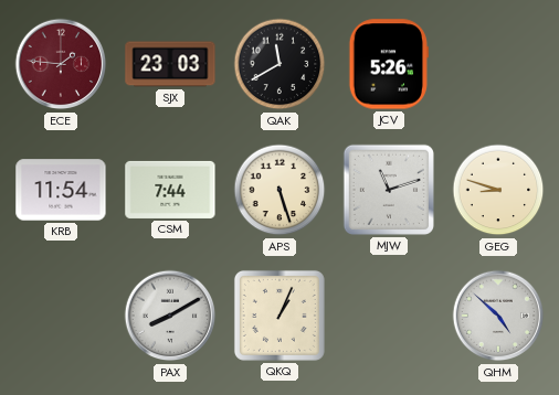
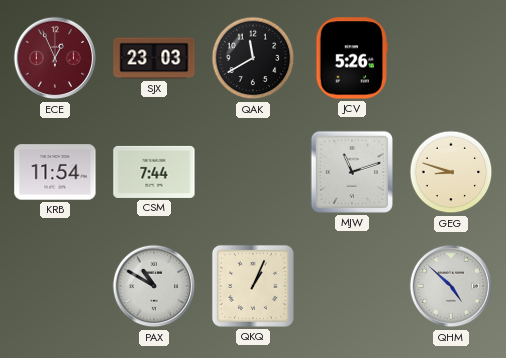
ECE: 1:46 -> 12:56
APS: 5:27 -> none
PAX: 8:10 -> 10:50
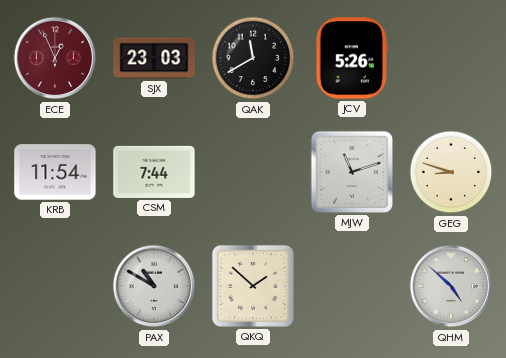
QKQ: 1:04 -> 1:52
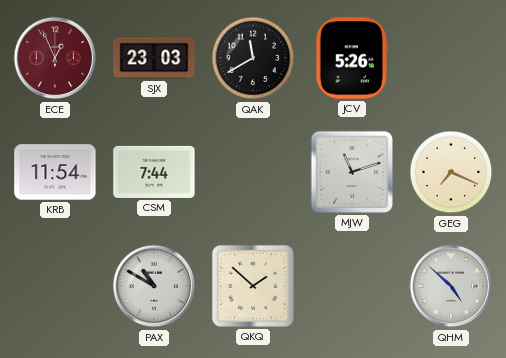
GEG: 8:48 -> 7:19
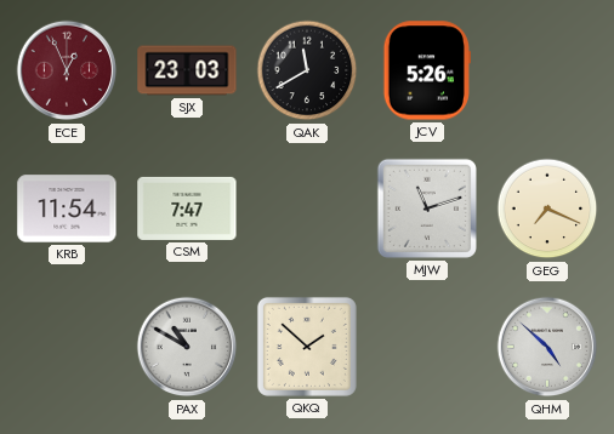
CSM: 7:44 -> 7:47
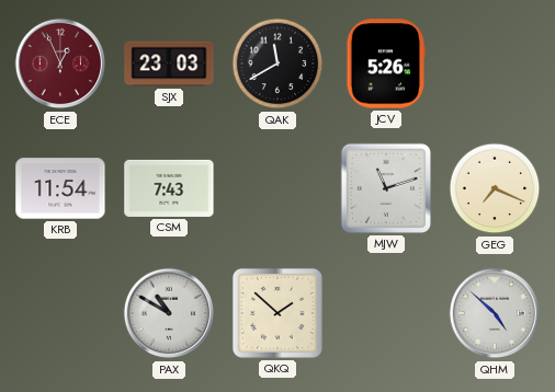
CSM: 7:47 -> 7:43
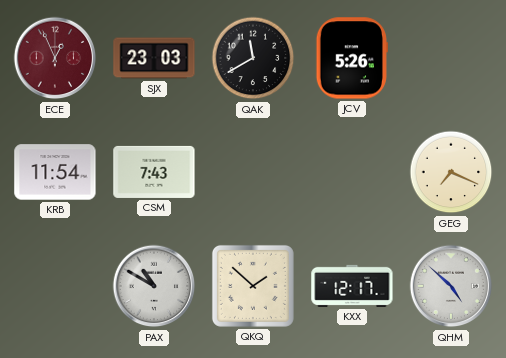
MJW: 11:12 -> none
KXX: none -> 12:17
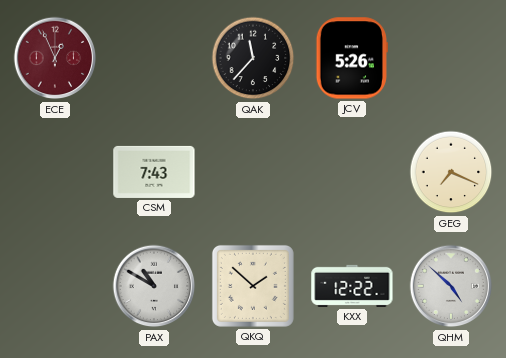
SJX: 23:03 -> none
QAK: 11:40 -> 11:37
KRB: 11:54 -> none
KXX: 12:17 -> 12:22
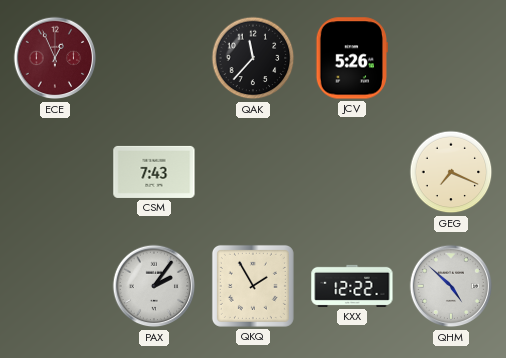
PAX: 10:50 -> 2:06
QKQ: 1:52 -> 1:55
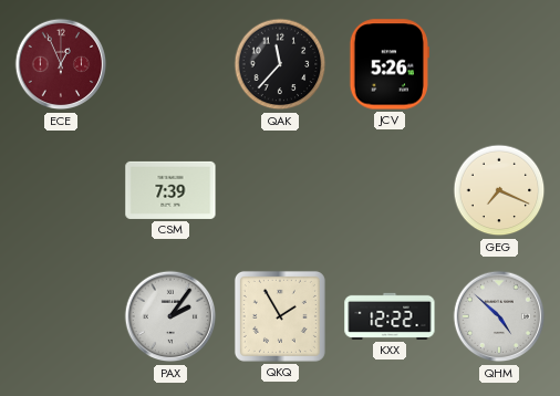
CSM: 7:43 -> 7:39
